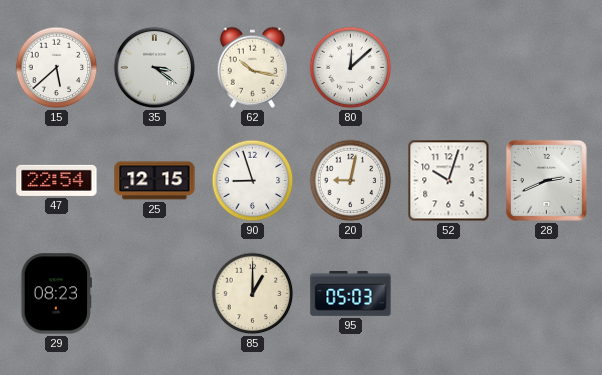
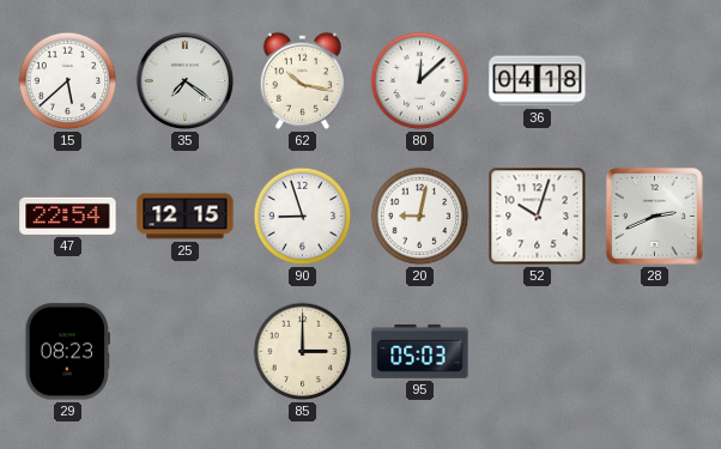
35: 3:21 -> 7:21
36: none -> 04:18
85: 1:00 -> 3:00
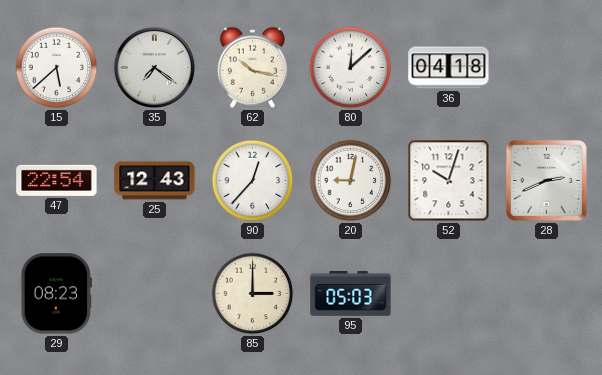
25: 12:15 -> 12:43
90: 8:57 -> 12:37
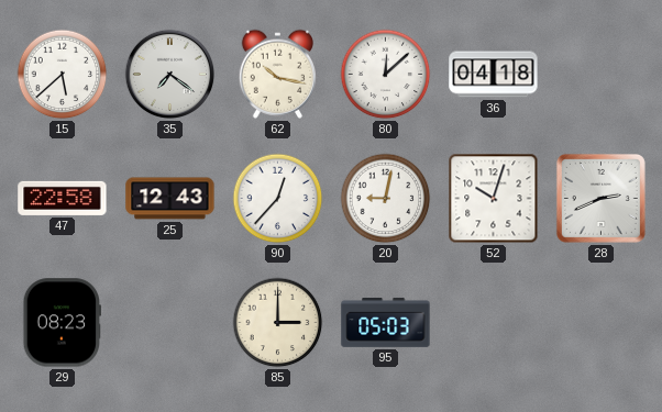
47: 22:54 -> 22:58
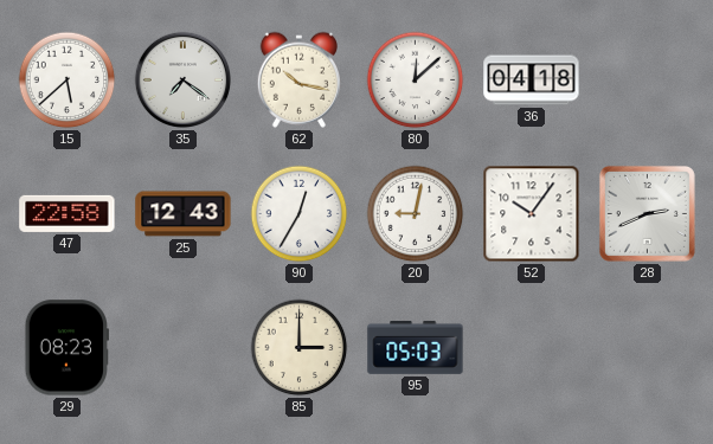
90: 12:37 -> 12:35
52: 10:03 -> 10:06
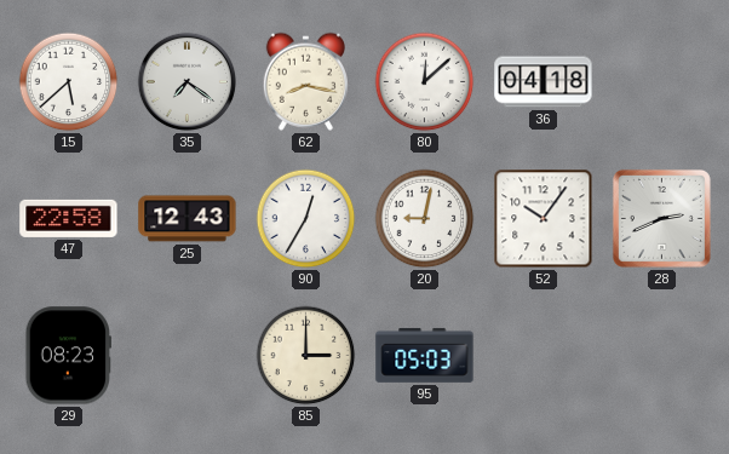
62: 10:17 -> 8:17
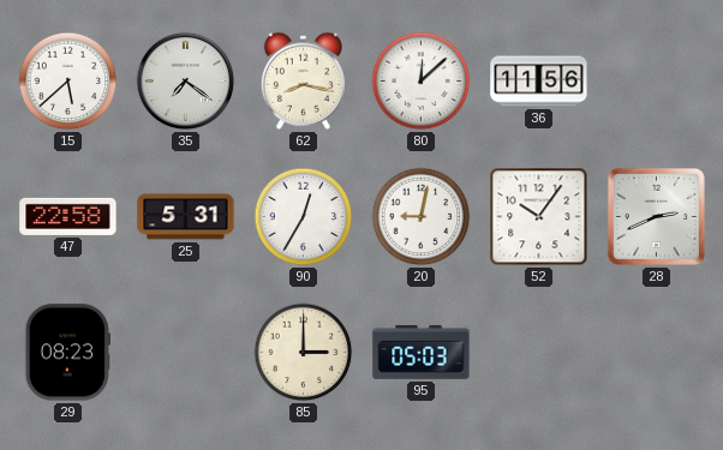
36: 04:18 -> 11:56
25: 12:43 -> 5:31
